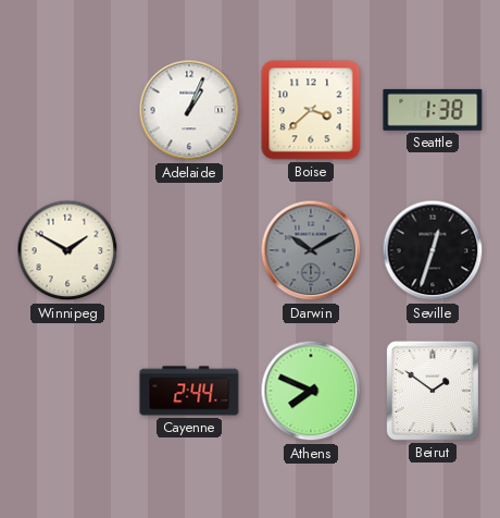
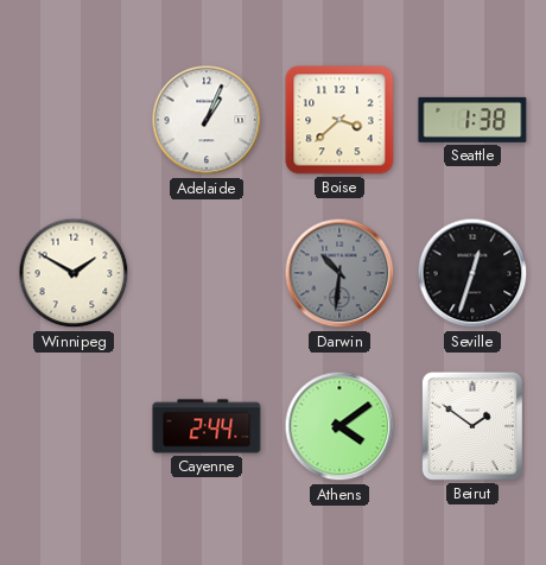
Darwin: 10:10 -> 10:31
Athens: 7:49 -> 4:09
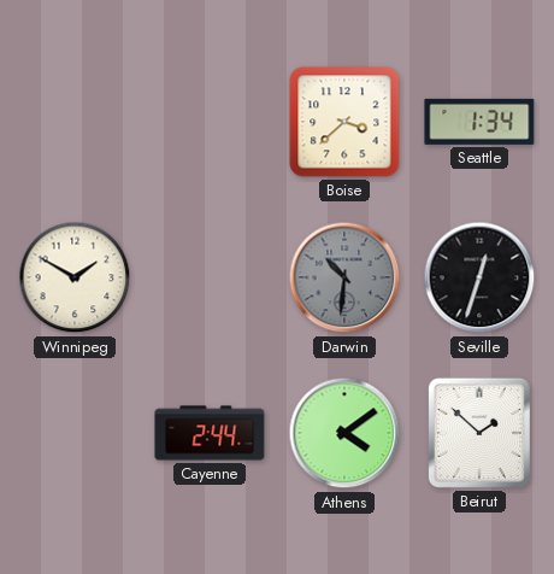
Adelaide: 1:04 -> none
Seattle: 1:38 -> 1:34
Beirut: 1:51 -> 1:52
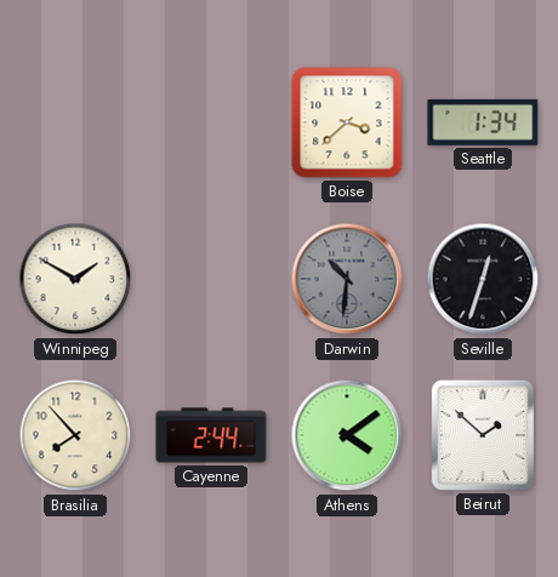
Brasilia: none -> 7:53
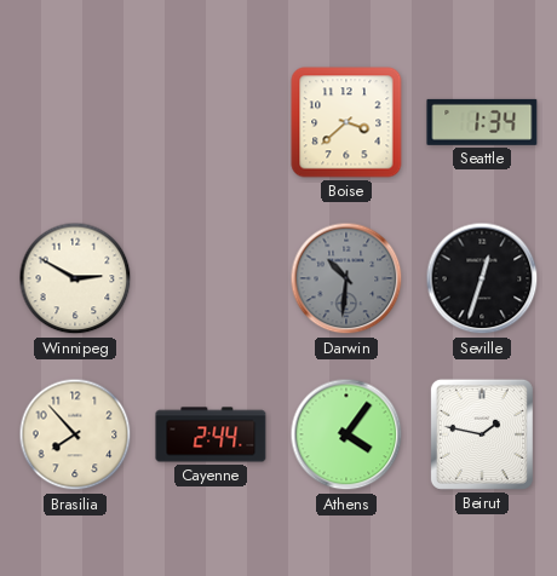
Winnipeg: 1:50 -> 2:50
Athens: 4:09 -> 4:06
Beirut: 1:52 -> 1:47
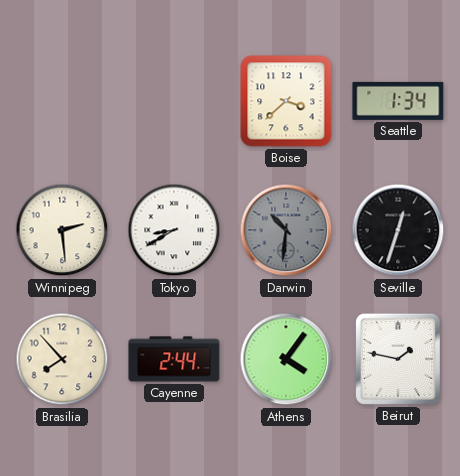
Winnipeg: 2:50 -> 2:29
Tokyo: none -> 8:40
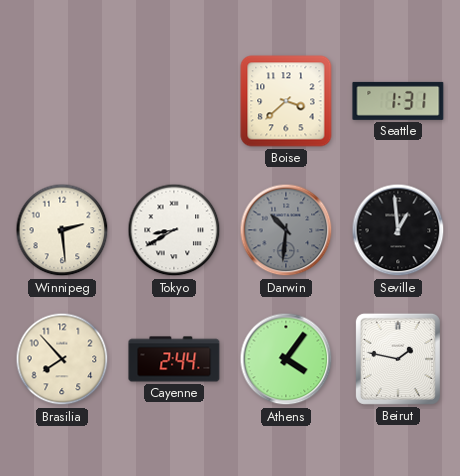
Seattle: 1:34 -> 1:31
Seville: 12:33 -> 12:59
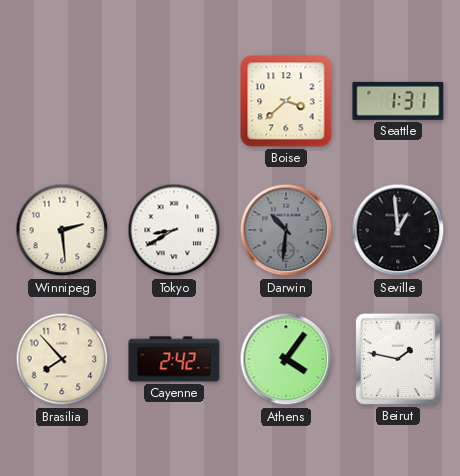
Cayenne: 2:44 -> 2:42
